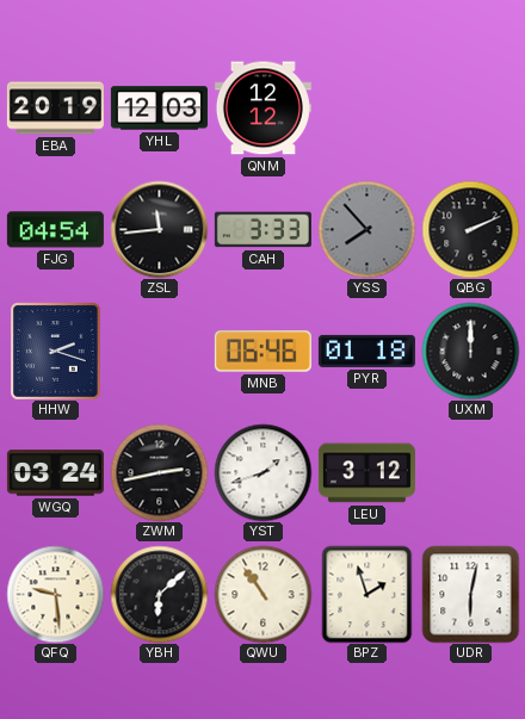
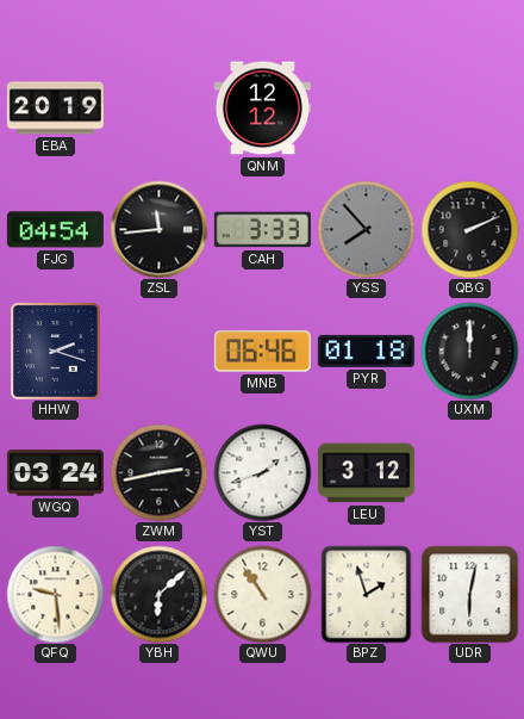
YHL: 12:03 -> none
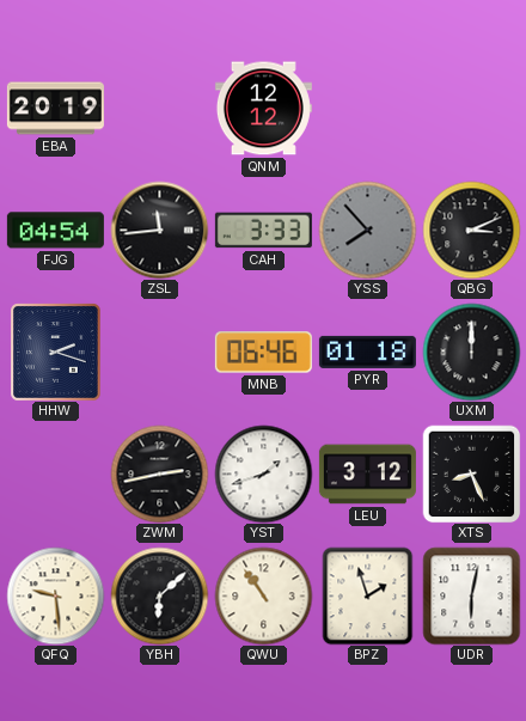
QBG: 2:11 -> 3:11
WGQ: 03:24 -> none
XTS: none -> 8:26
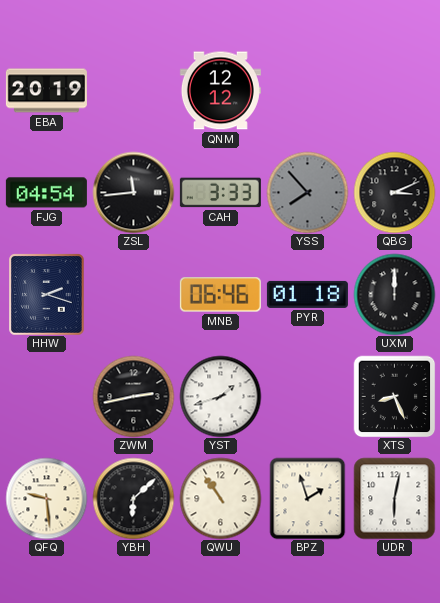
LEU: 3:12 -> none
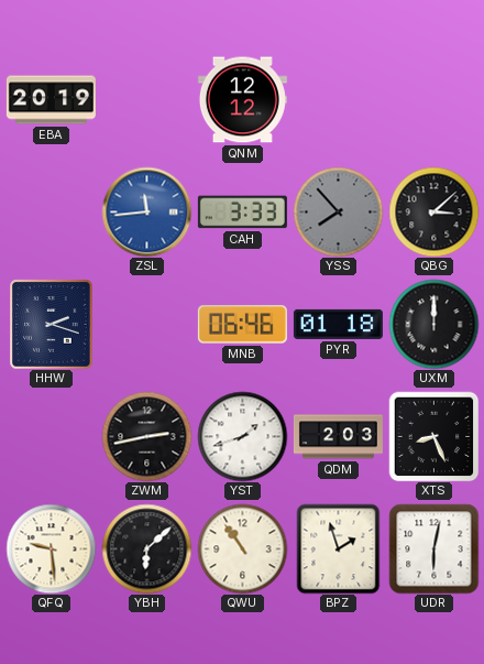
FJG: 04:54 -> none
ZSL dial: black -> blue
QBG: 3:11 -> 3:08
QDM: none -> 2:03
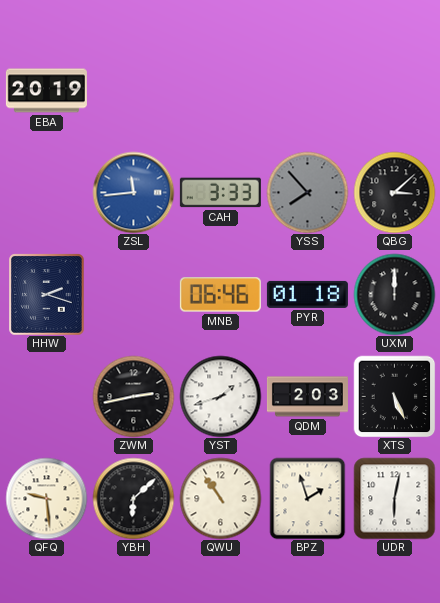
QNM: 12:12 -> none
XTS: 8:26 -> 5:26
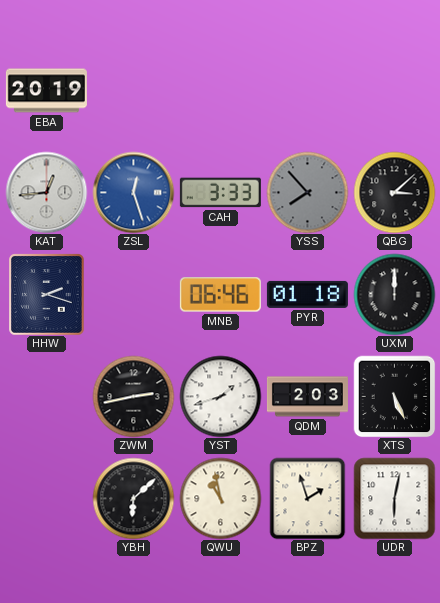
KAT: none -> 12:44
ZSL: 11:44 -> 12:27
QFQ: 9:29 -> none
QWU: 10:54 -> 10:58
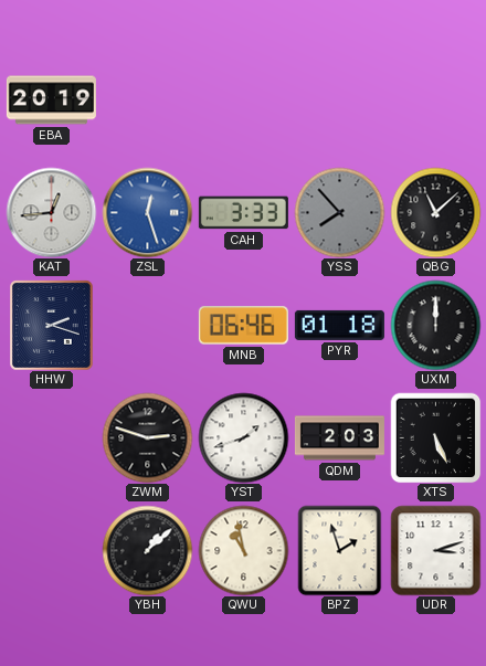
QBG: 3:08 -> 11:08
ZWM: 2:43 -> 2:48
YBH: 6:08 -> 1:08
UDR: 6:02 -> 3:12
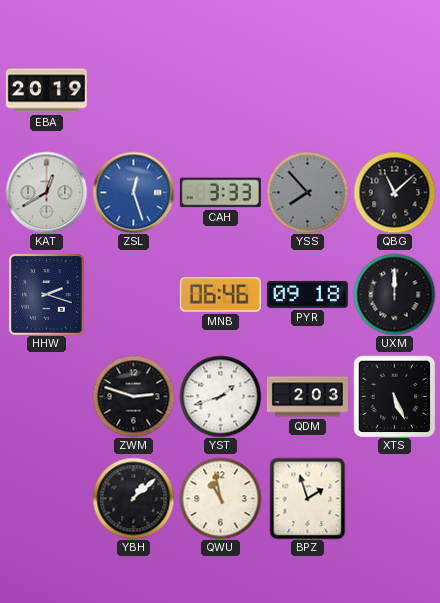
KAT: 12:44 -> 12:40
PYR: 01:18 -> 09:18
UDR: 3:12 -> none
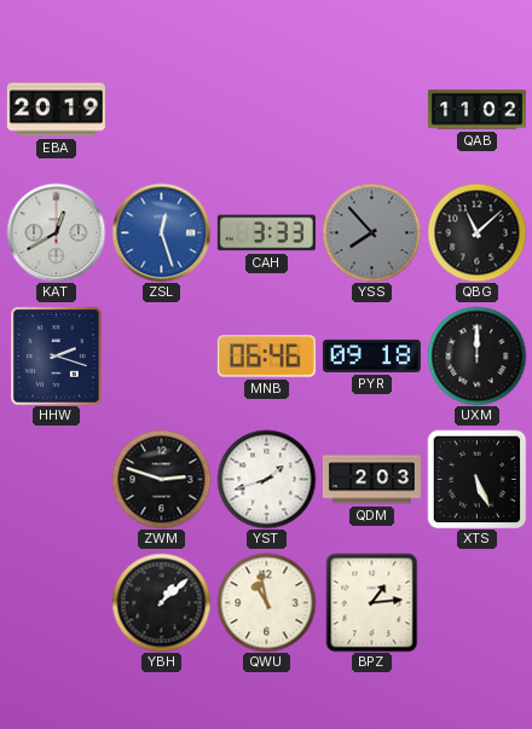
QAB: none -> 11:02
BPZ: 1:57 -> 1:14
